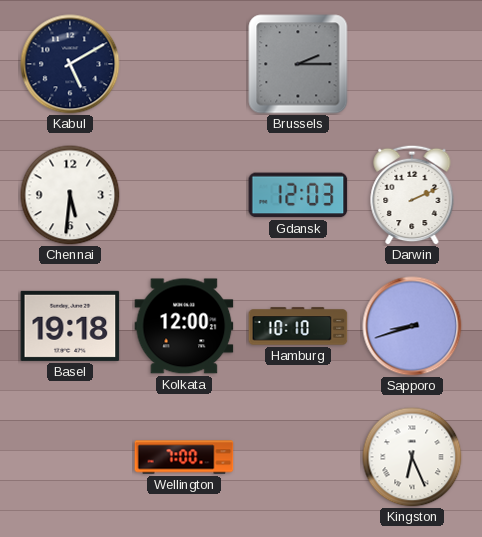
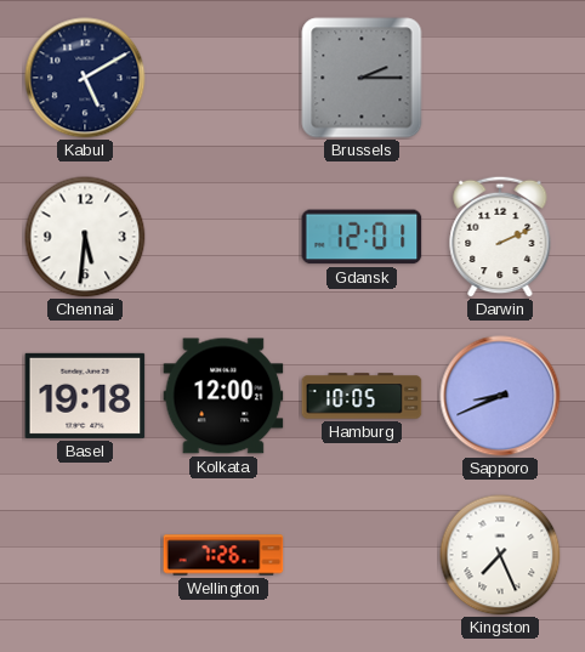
Gdansk: 12:03 -> 12:01
Hamburg: 10:10 -> 10:05
Sapporo: 8:42 -> 8:41
Wellington: 7:00 -> 7:26
Kingston: 6:26 -> 7:26
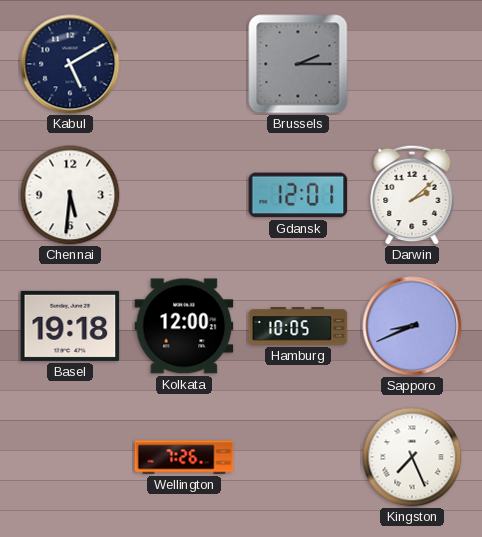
Darwin: 2:11 -> 2:08
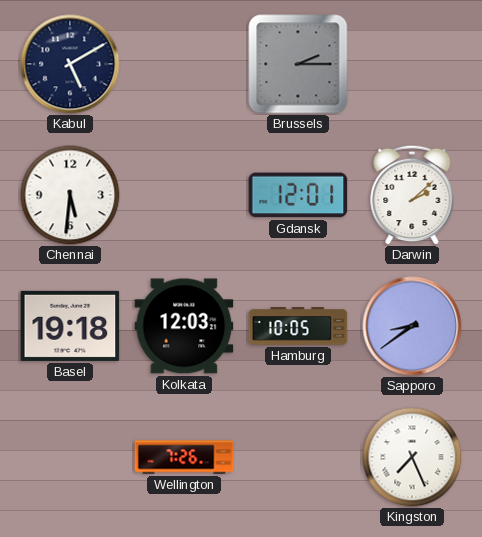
Kolkata: 12:00 -> 12:03
Sapporo: 8:41 -> 8:39
